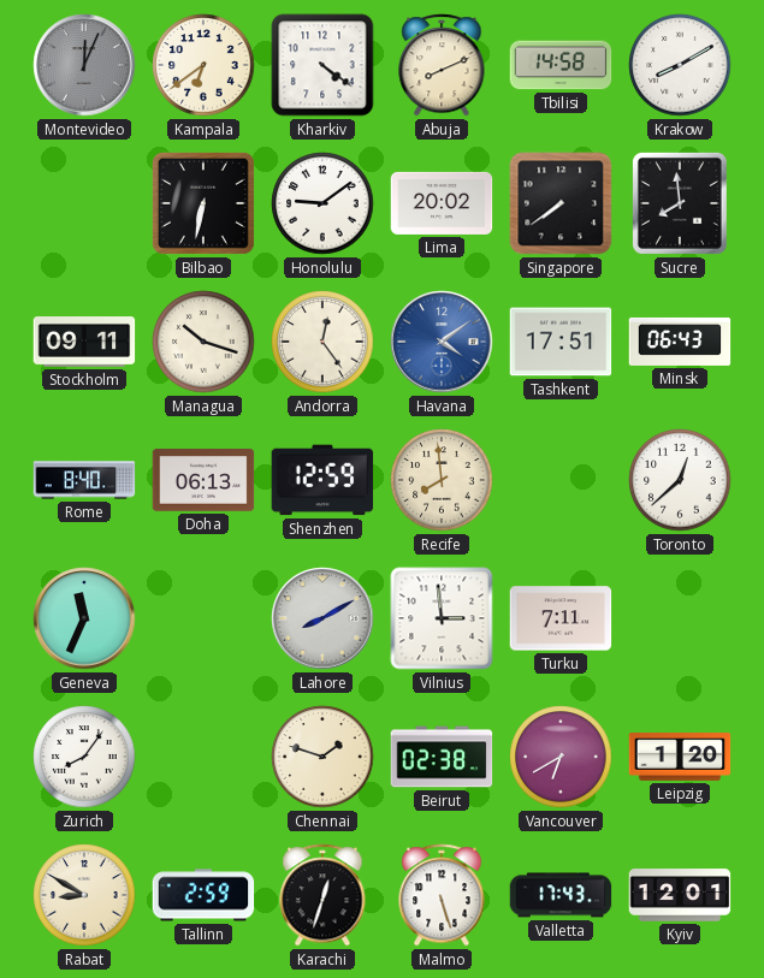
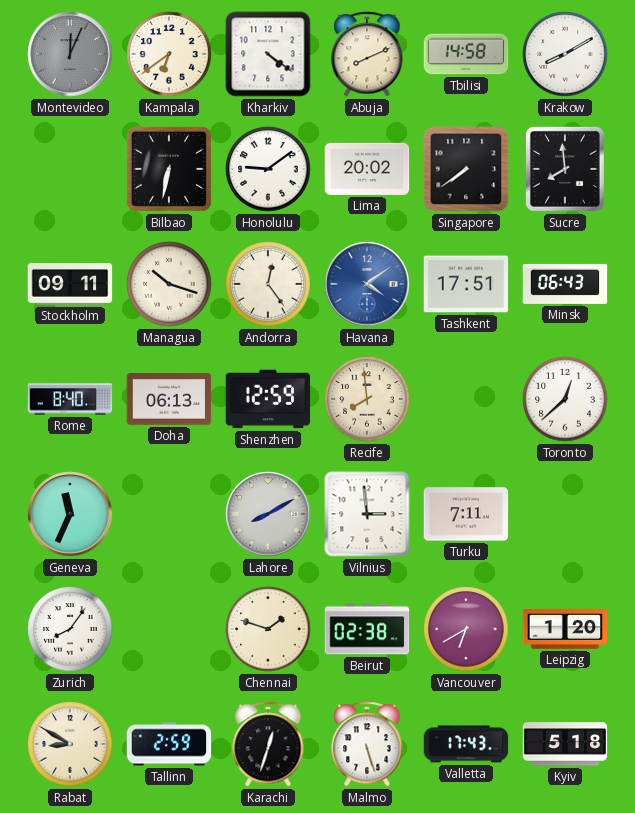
Kyiv: 12:01 -> 5:18
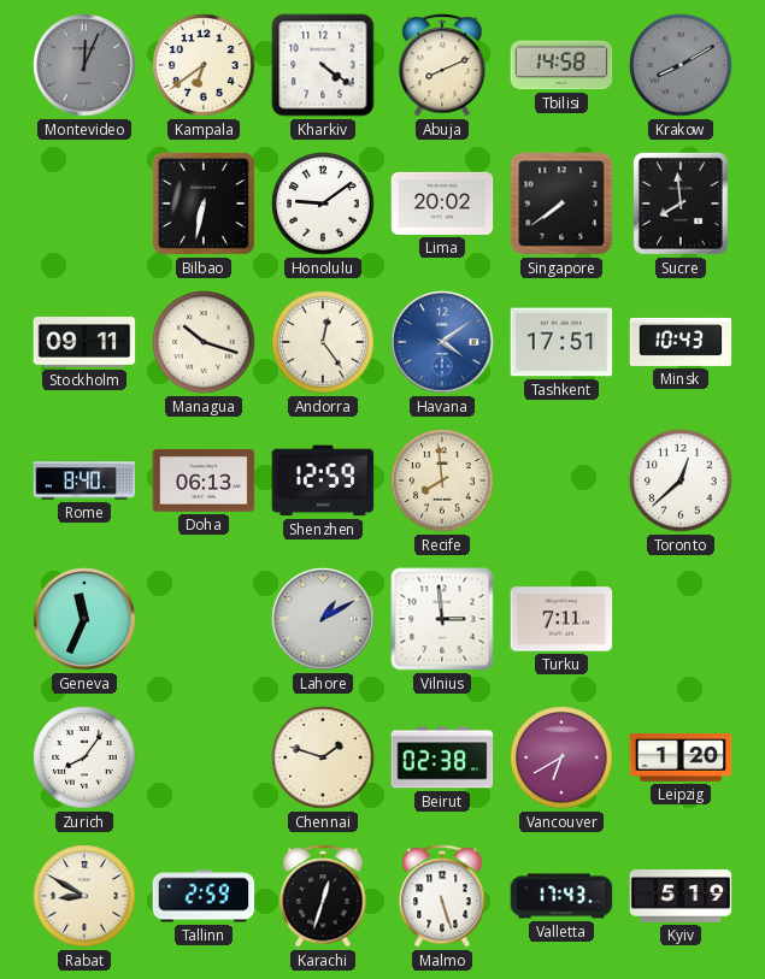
Krakow dial: white -> grey
Minsk: 06:43 -> 10:43
Lahore: 8:10 -> 1:10
Kyiv: 5:18 -> 5:19
